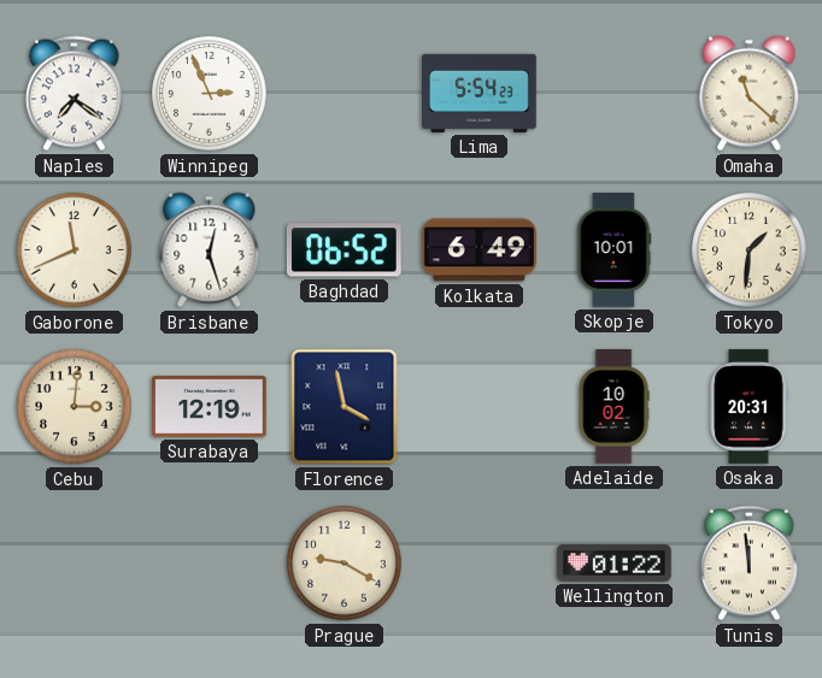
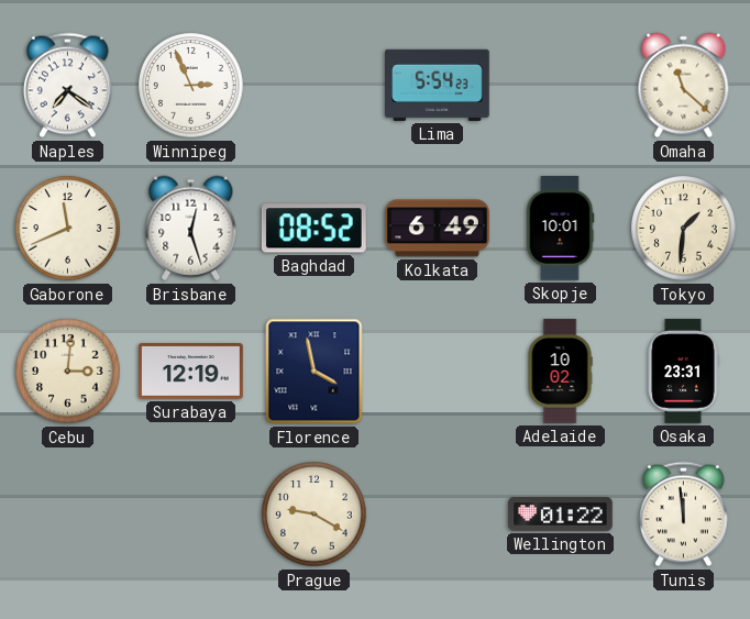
Baghdad: 06:52 -> 08:52
Osaka: 20:31 -> 23:31
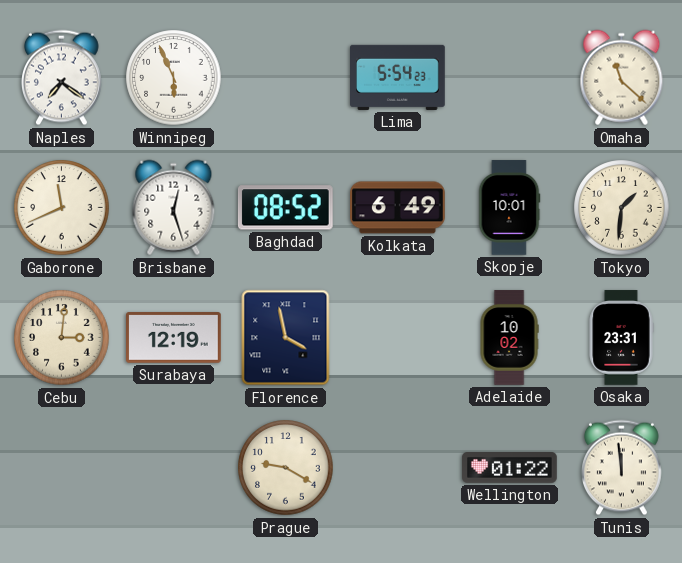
Winnipeg: 2:56 -> 5:56
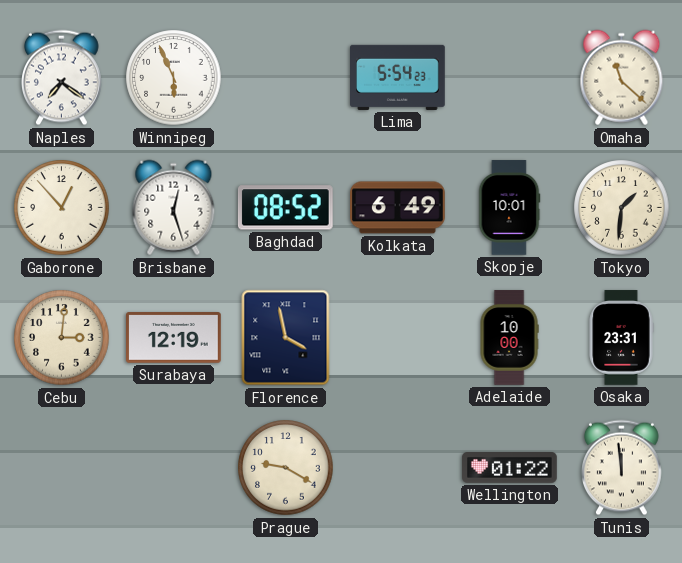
Gaborone: 11:41 -> 12:53
Adelaide: 10:02 -> 10:00
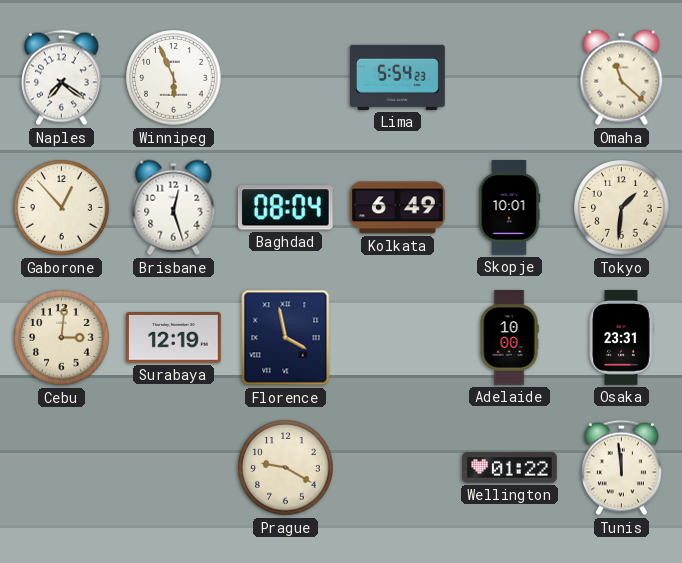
Baghdad: 08:52 -> 08:04
